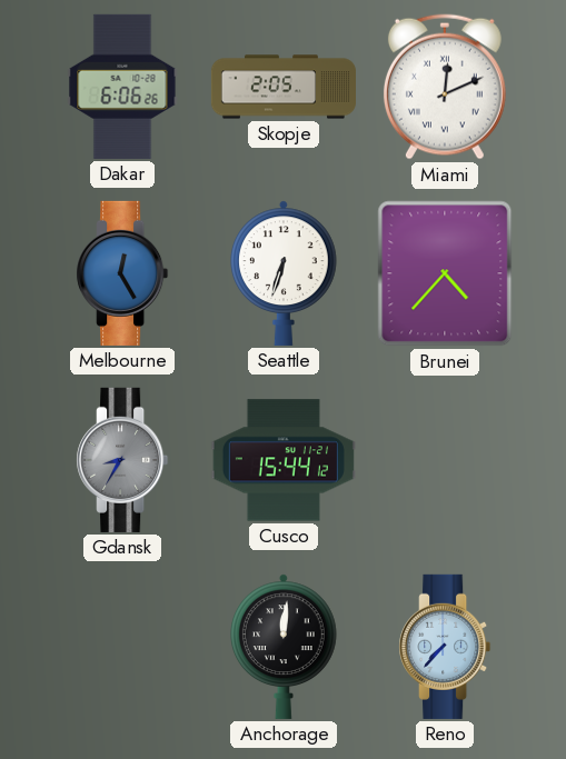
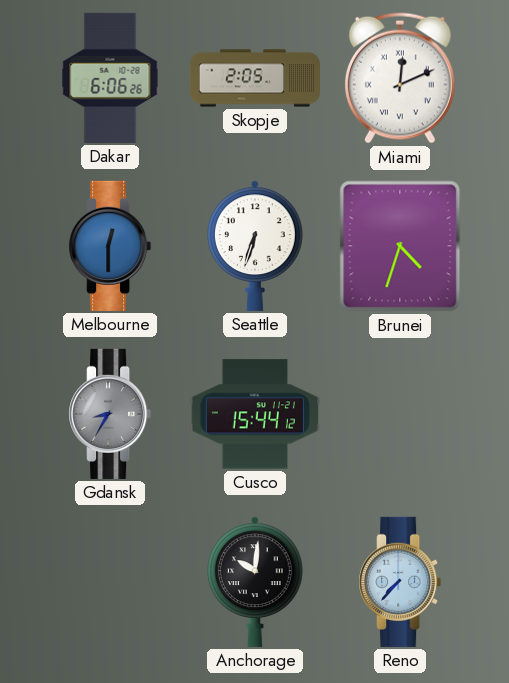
Melbourne: 12:25 -> 12:30
Brunei: 4:37 -> 4:33
Anchorage: 12:01 -> 10:01
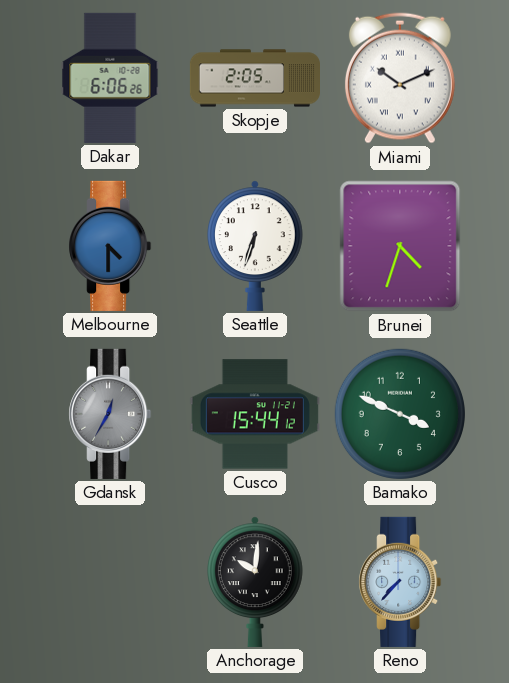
Miami: 12:11 -> 10:11
Melbourne: 12:30 -> 4:30
Gdansk: 8:35 -> 12:35
Bamako: none -> 3:49
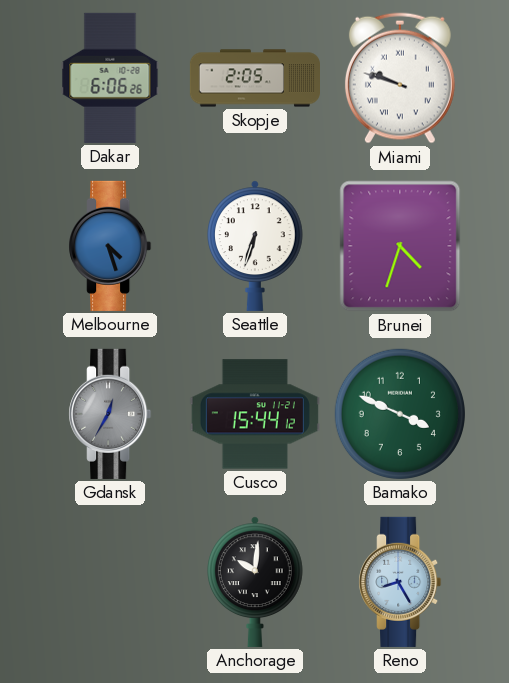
Miami: 10:11 -> 9:48
Melbourne: 4:30 -> 4:27
Reno: 7:37 -> 8:25
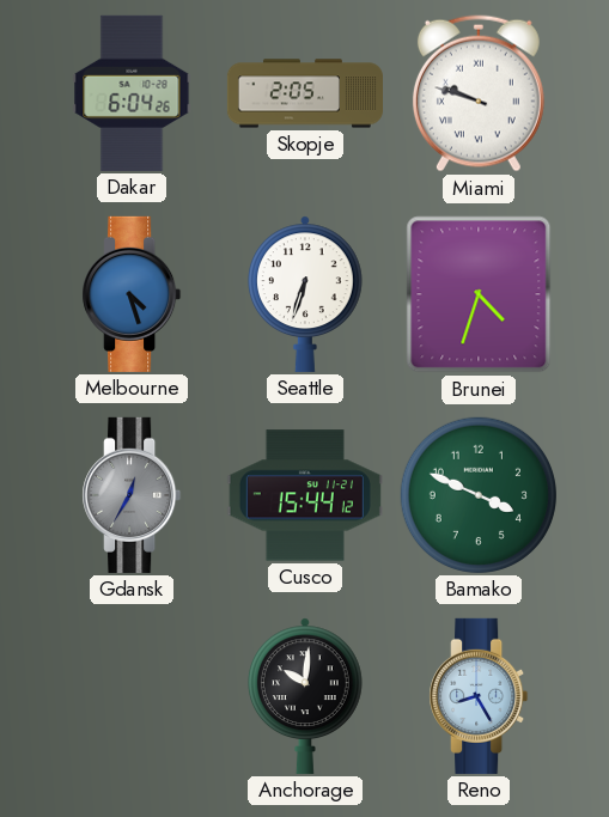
Dakar: 6:06 -> 6:04
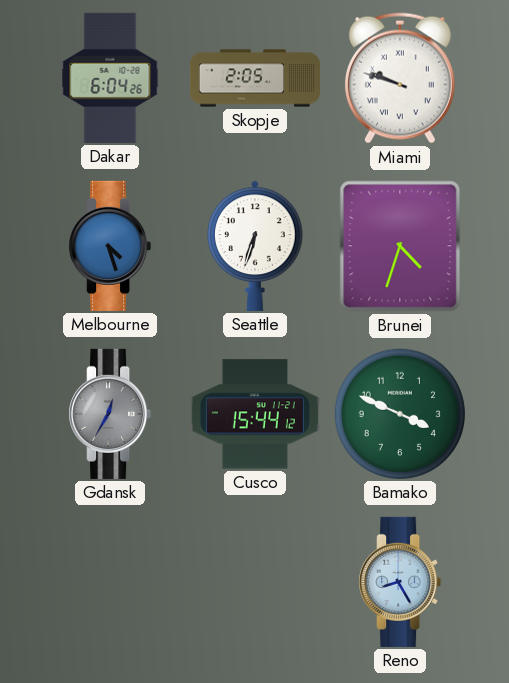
Anchorage: 10:01 -> none
